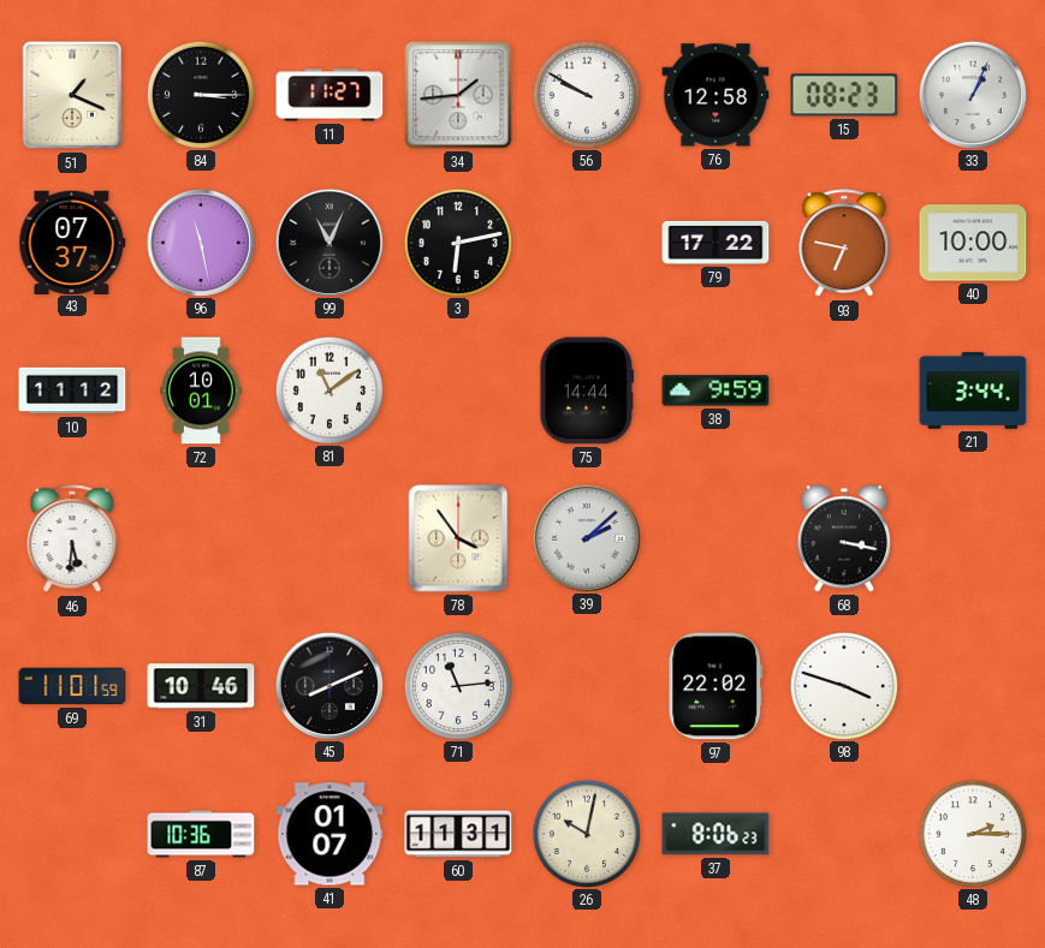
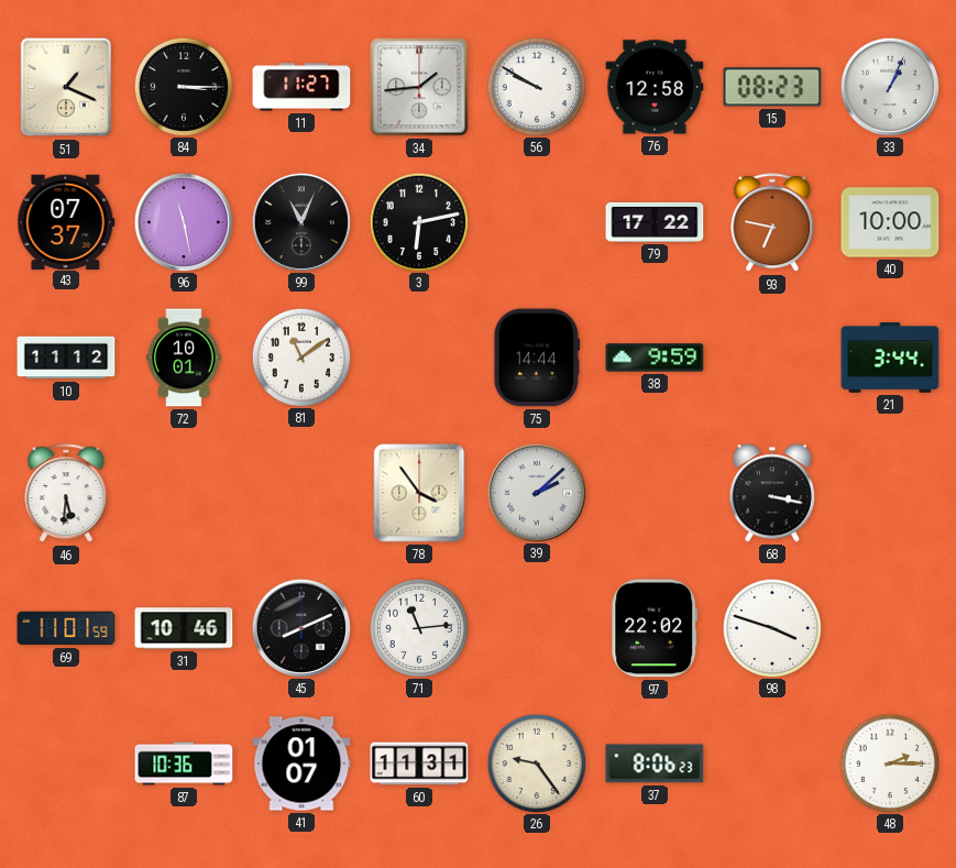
26: 10:02 -> 9:24
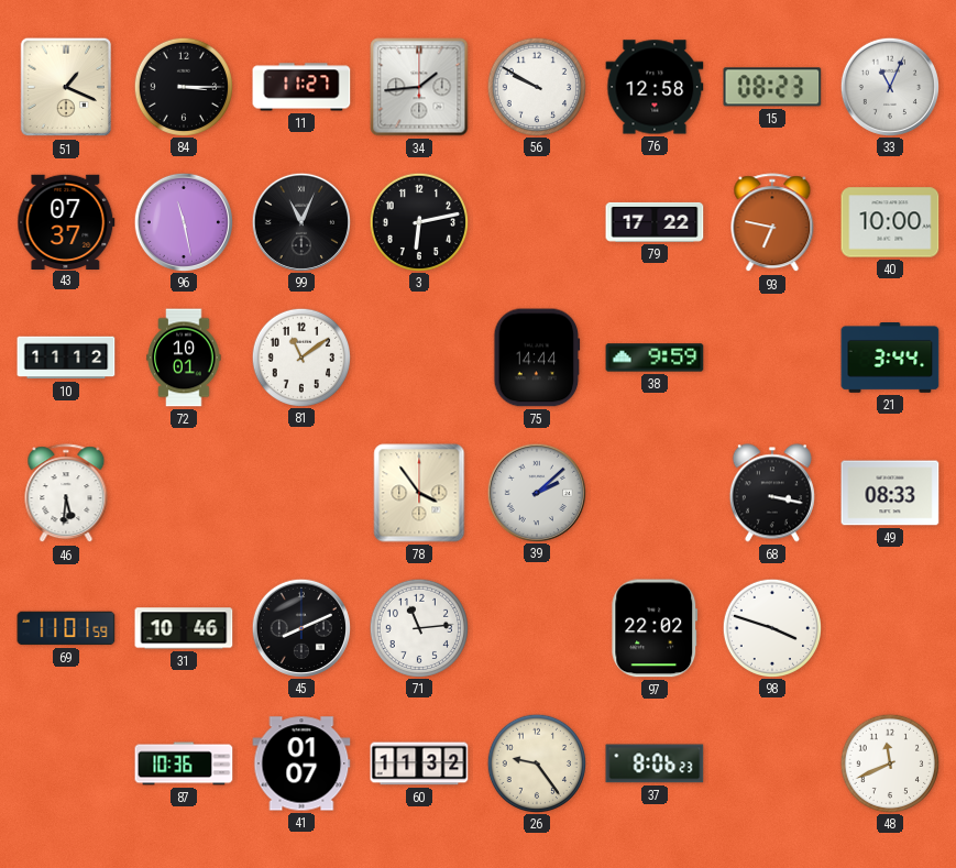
33: 1:04 -> 11:04
49: none -> 08:33
60: 11:31 -> 11:32
48: 2:15 -> 11:41
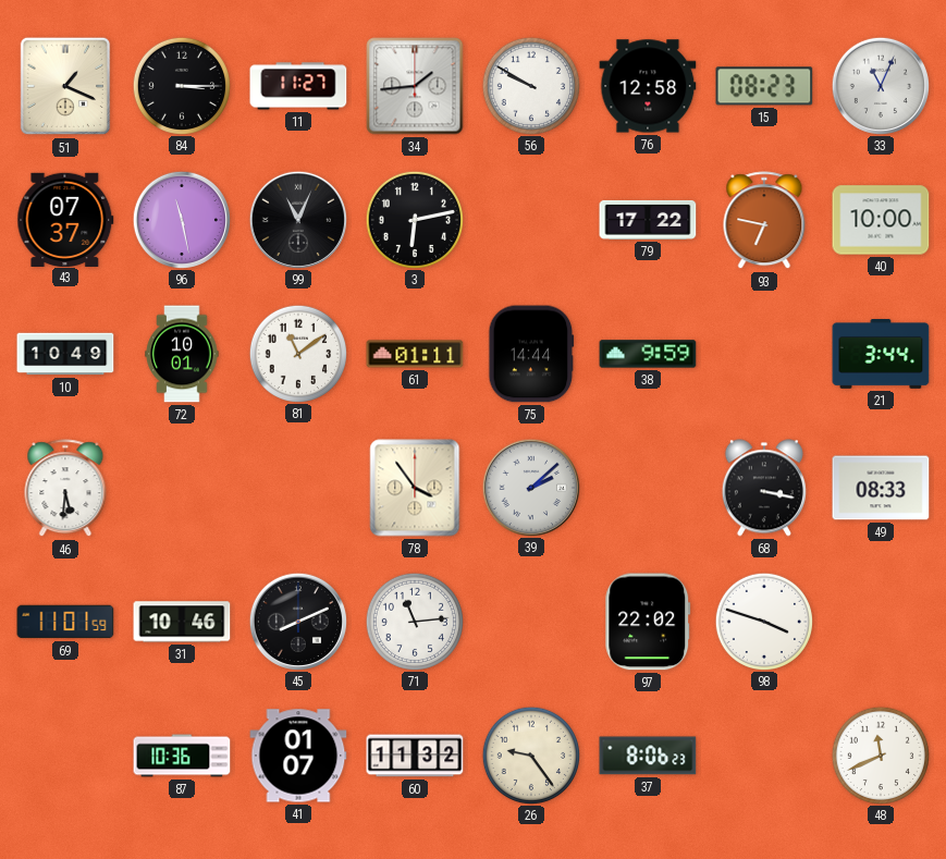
10: 11:12 -> 10:49
61: none -> 01:11
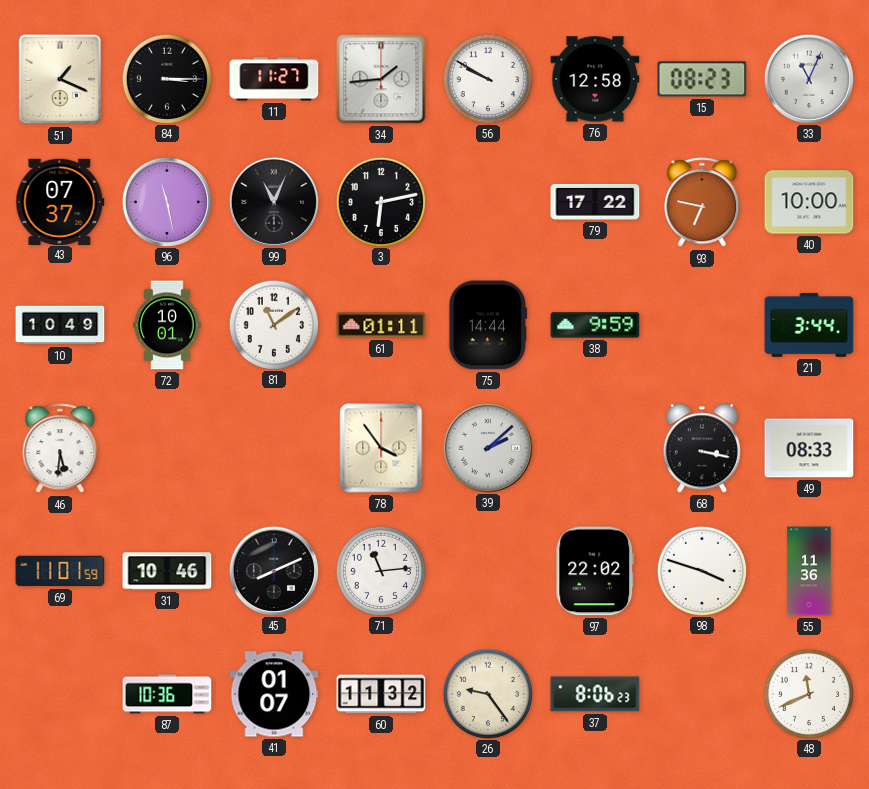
55: none -> 11:36
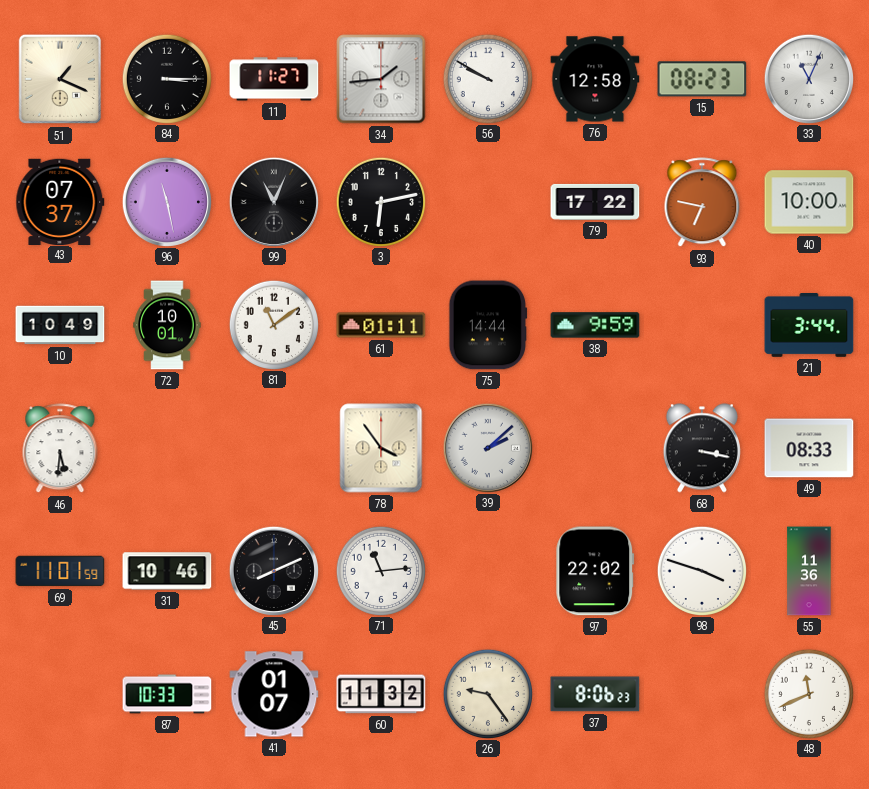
87: 10:36 -> 10:33
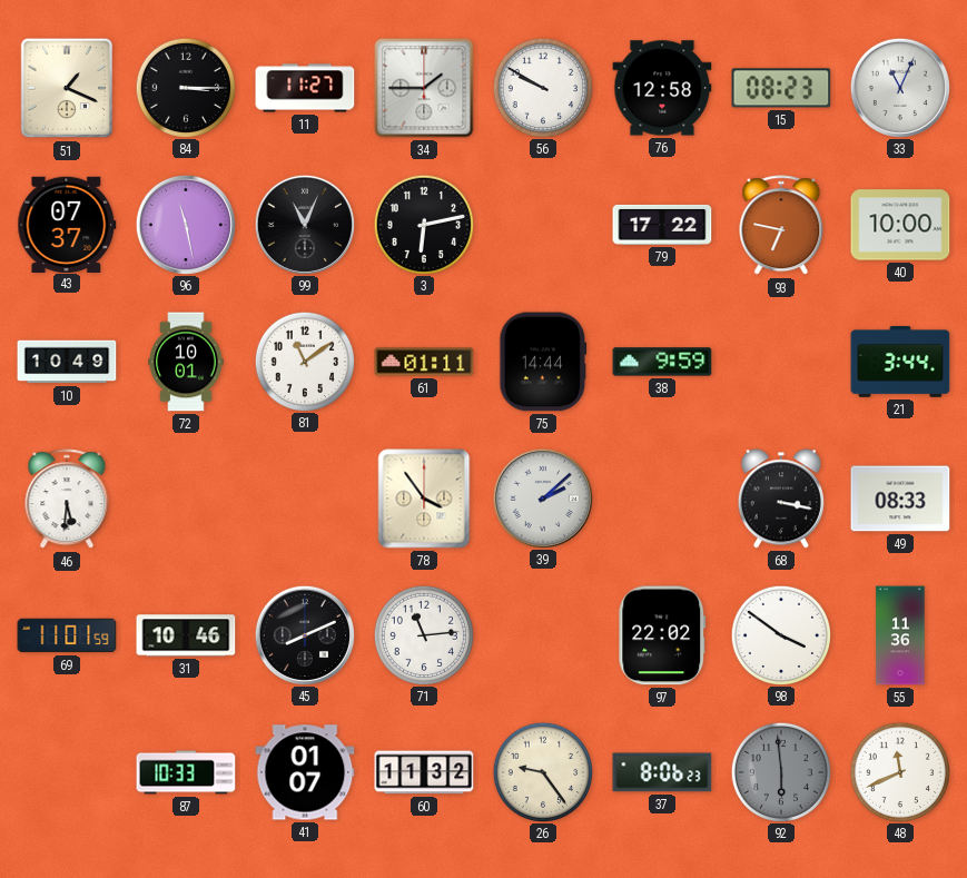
34: 1:44 -> 1:45
98: 3:48 -> 3:51
92: none -> 5:59
